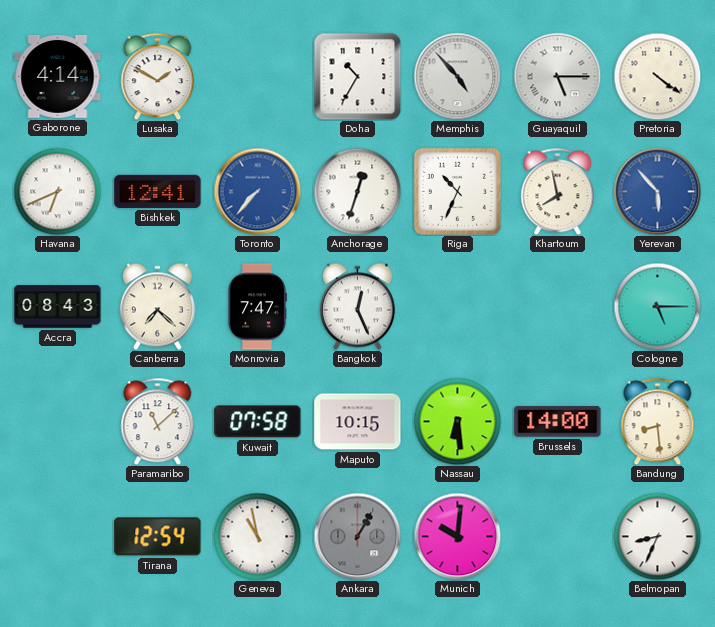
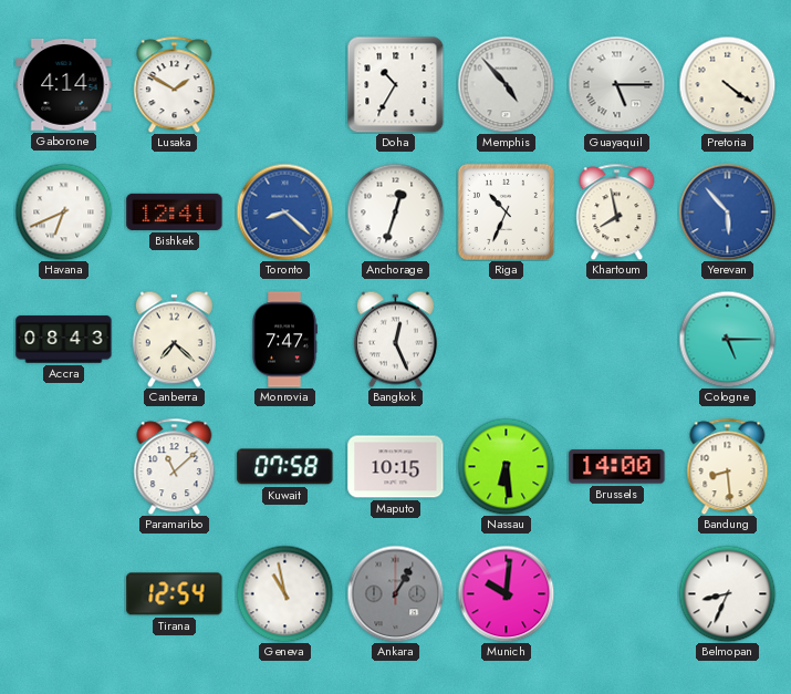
Toronto: 7:37 -> 8:22
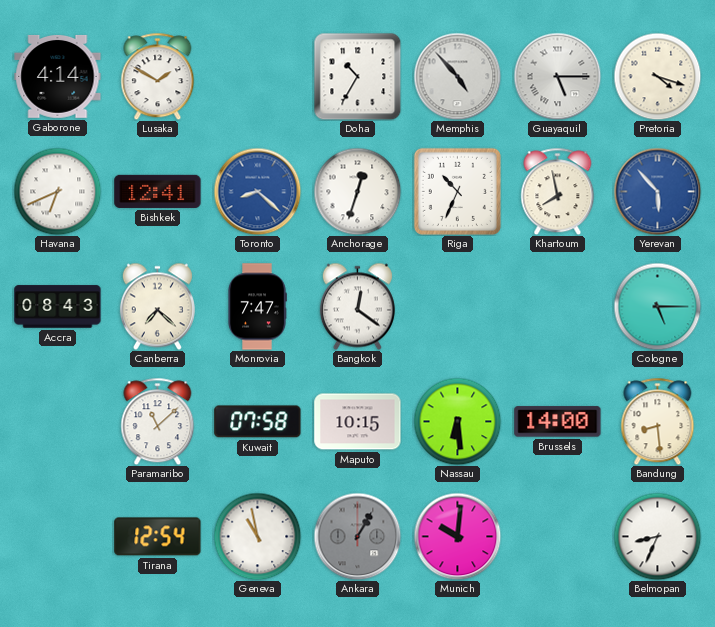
Pretoria: 4:21 -> 4:18
Bangkok: 12:26 -> 12:21
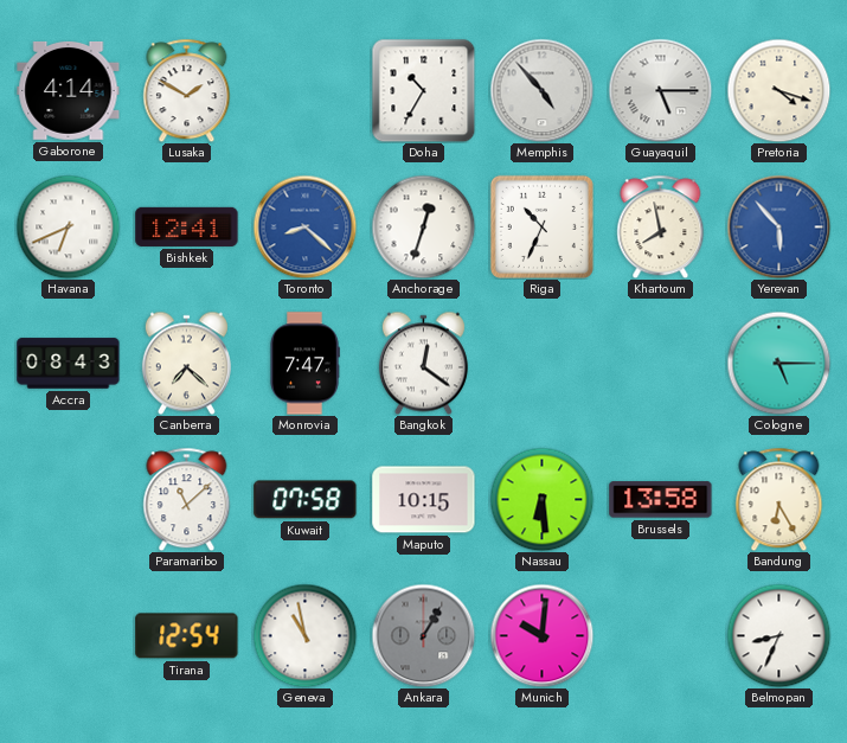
Brussels: 14:00 -> 13:58
Bandung: 8:29 -> 6:25
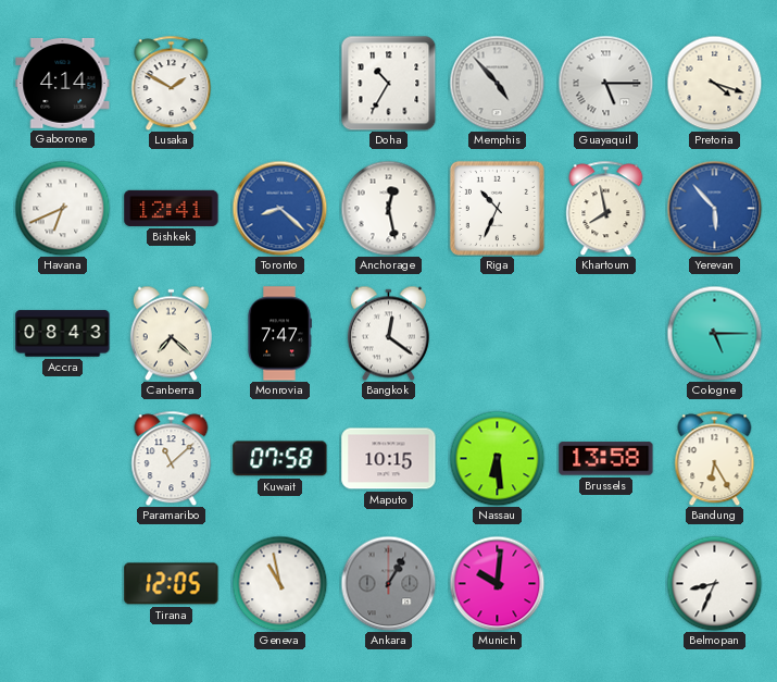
Anchorage: 12:33 -> 12:28
Tirana: 12:54 -> 12:05
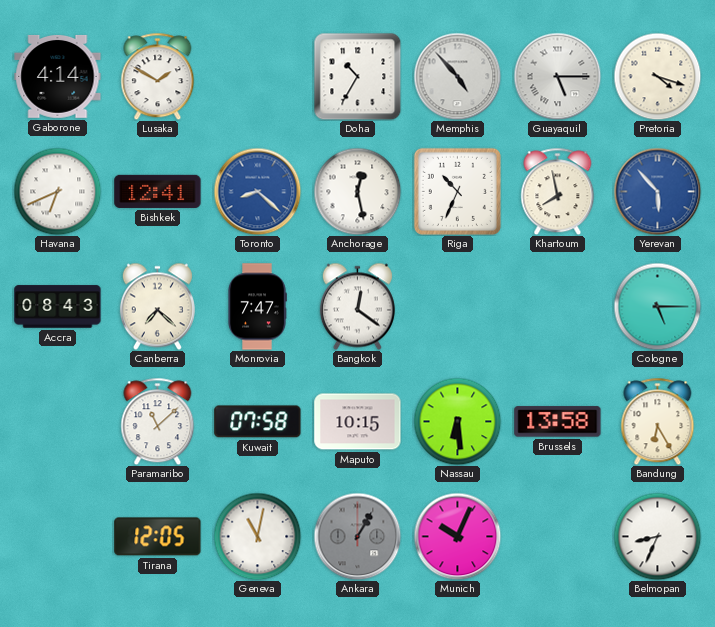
Geneva: 10:58 -> 11:02
Munich: 10:01 -> 10:04
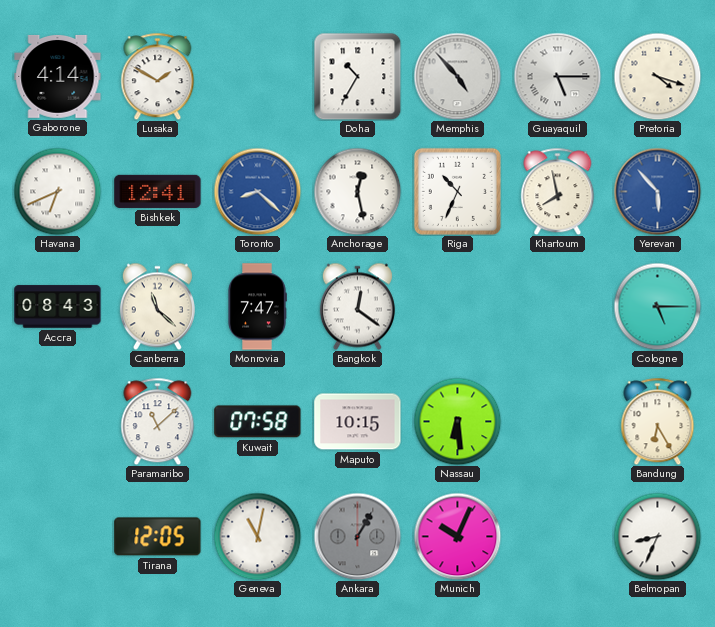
Canberra: 7:22 -> 11:22
Brussels: 13:58 -> none
